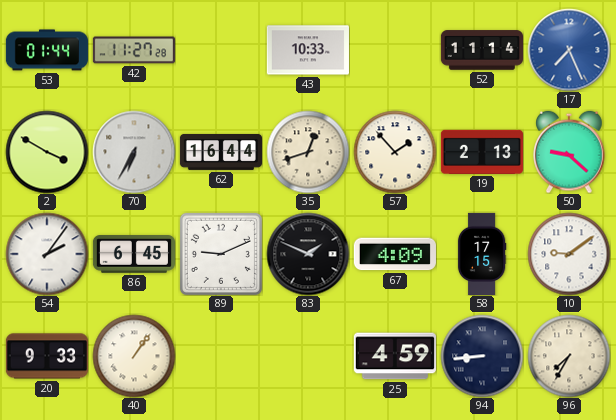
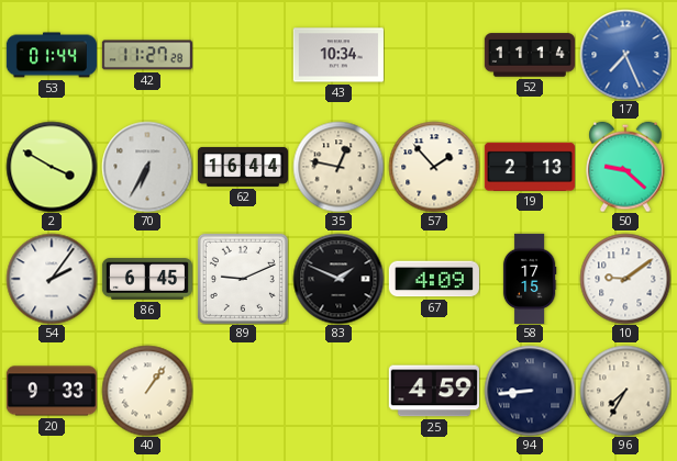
43: 10:33 -> 10:34
35: 12:42 -> 12:47
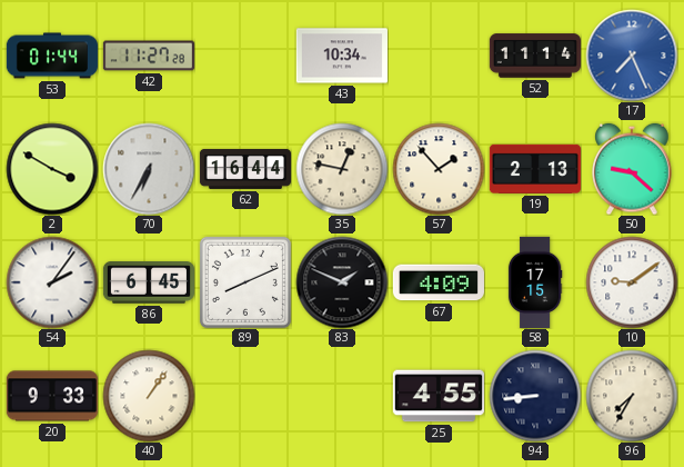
89: 9:11 -> 8:11
25: 4:59 -> 4:55
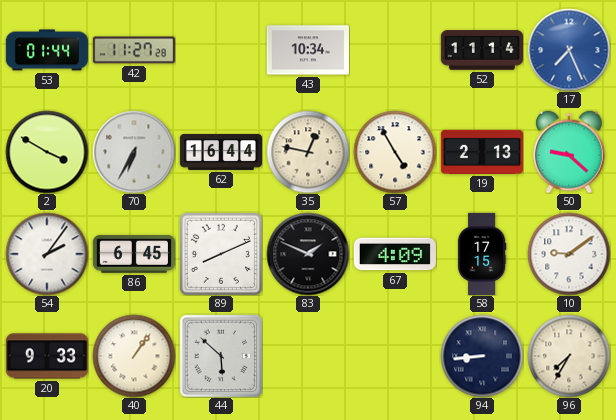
57: 1:53 -> 4:55
44: none -> 5:52
25: 4:55 -> none
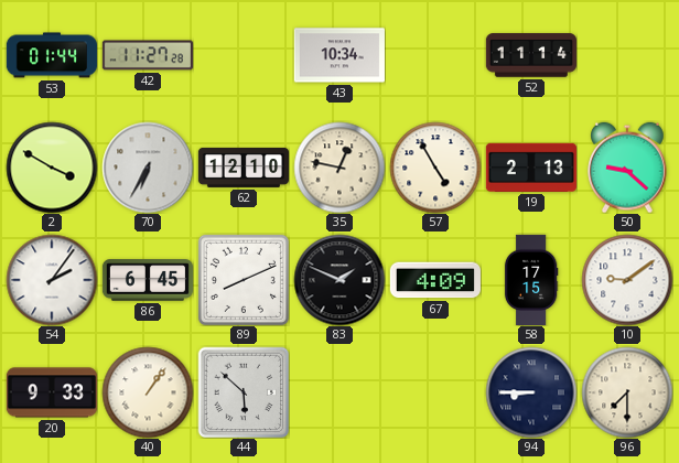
17: 7:26 -> none
62: 16:44 -> 12:10
94: 8:44 -> 8:45
96: 7:35 -> 7:30
